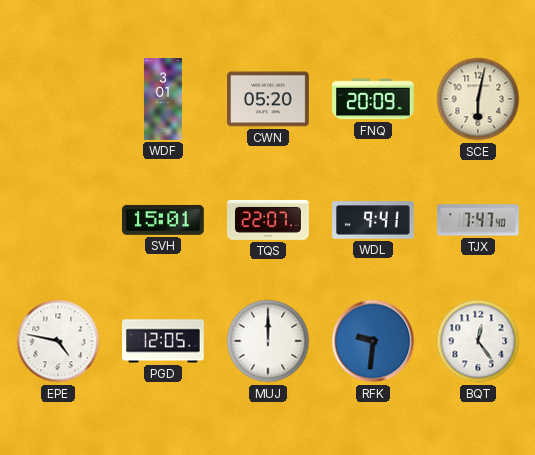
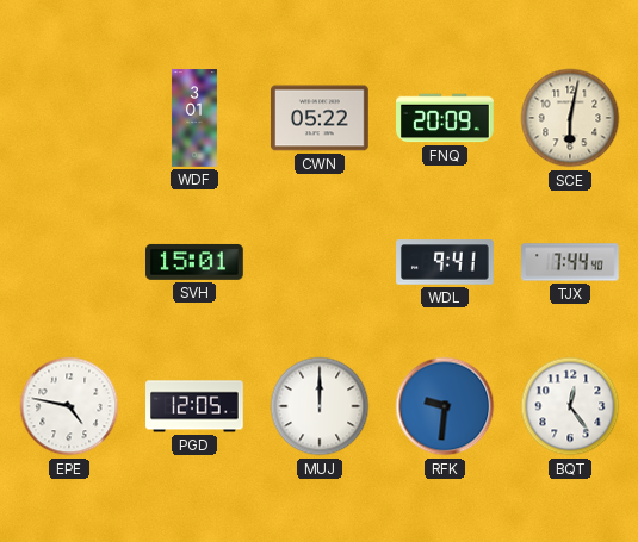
CWN: 05:20 -> 05:22
TQS: 22:07 -> none
TJX: 7:47 -> 7:44
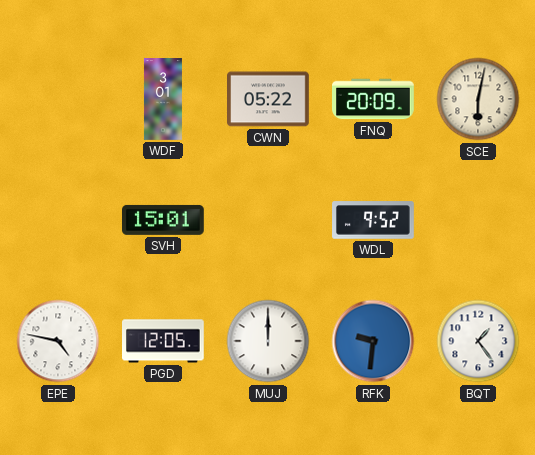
WDL: 9:41 -> 9:52
TJX: 7:44 -> none
BQT: 12:24 -> 1:24
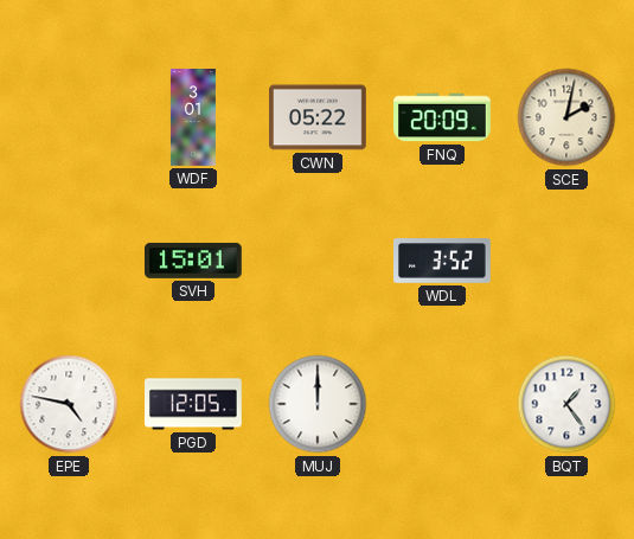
SCE: 6:02 -> 2:02
WDL: 9:52 -> 3:52
RFK: 9:31 -> none
